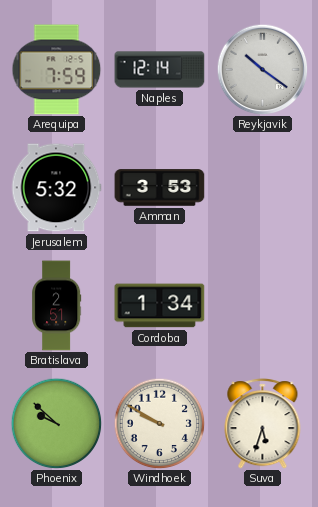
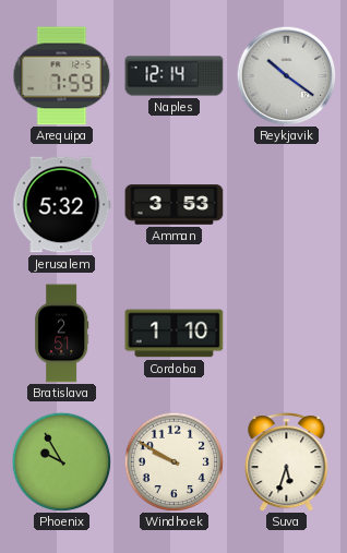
Cordoba: 1:34 -> 1:10
Phoenix: 9:52 -> 9:55
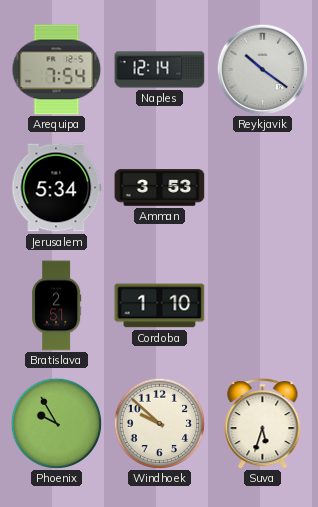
Arequipa: 7:59 -> 7:54
Jerusalem: 5:32 -> 5:34
Windhoek: 9:50 -> 9:52
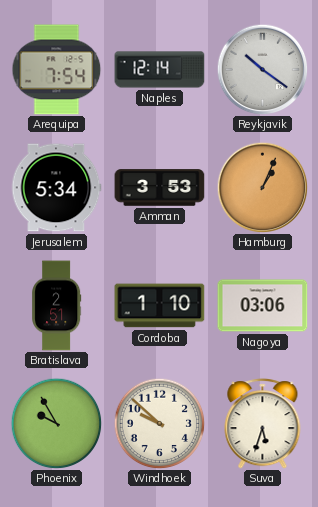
Hamburg: none -> 1:04
Nagoya: none -> 03:06
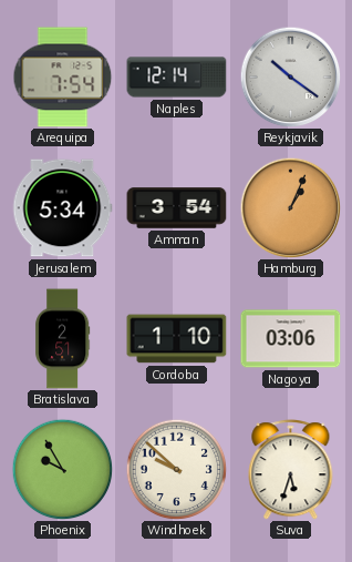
Amman: 3:53 -> 3:54
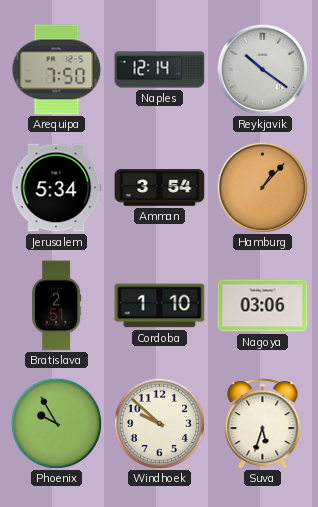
Arequipa: 7:54 -> 7:50
Hamburg: 1:04 -> 1:07
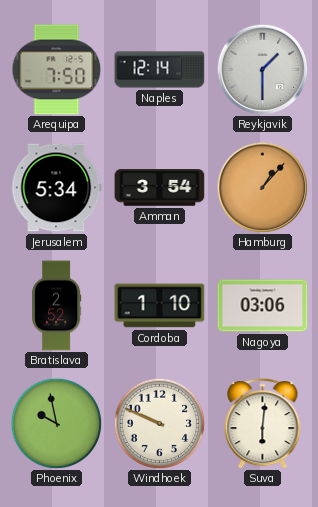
Reykjavik: 10:21 -> 1:30
Bratislava: 2:51 -> 2:52
Phoenix: 9:55 -> 9:58
Windhoek: 9:52 -> 9:49
Suva: 5:33 -> 6:01
